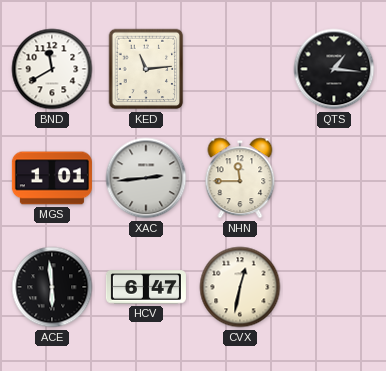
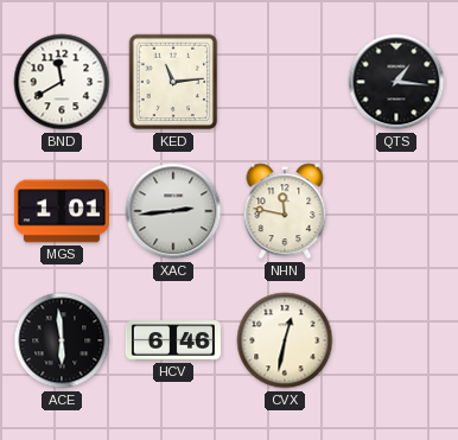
NHN: 11:45 -> 11:47
HCV: 6:47 -> 6:46
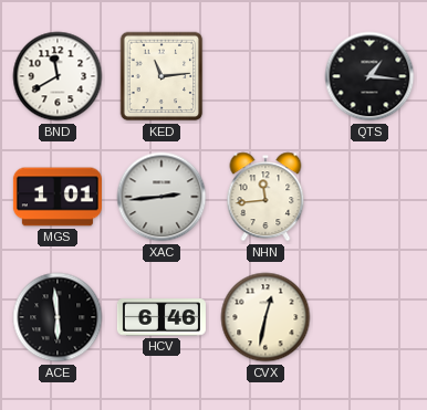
NHN: 11:47 -> 11:44
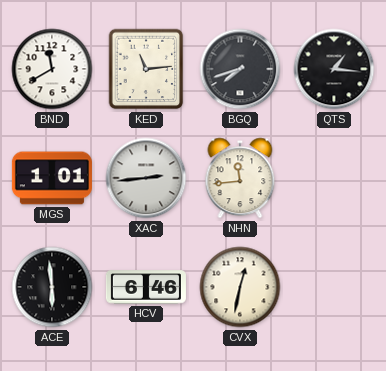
BGQ: none -> 7:42
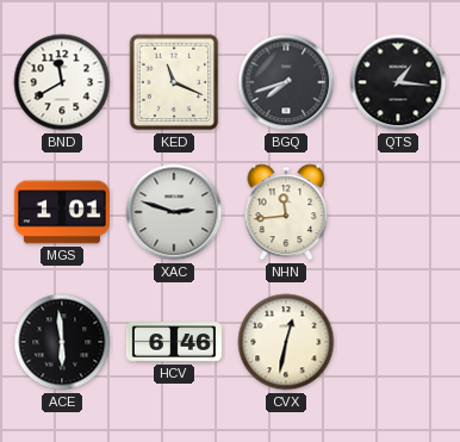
KED: 11:14 -> 11:19
XAC: 2:44 -> 2:48
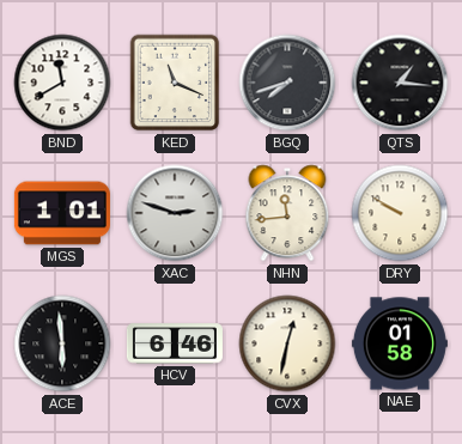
DRY: none -> 9:50
NAE: none -> 01:58
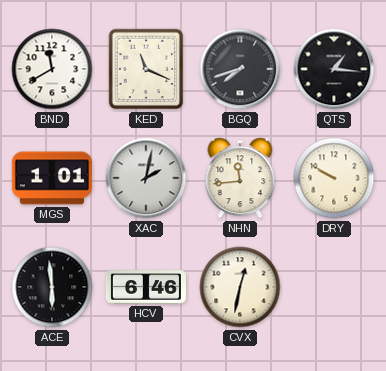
XAC: 2:48 -> 2:02
NAE: 01:58 -> none
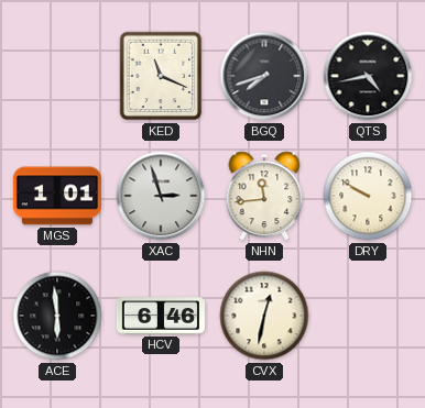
BND: 11:40 -> none
QTS: 1:16 -> 4:43
XAC: 2:02 -> 2:57
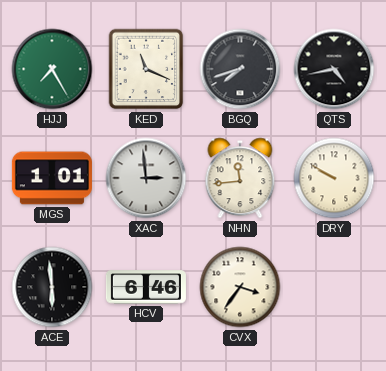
HJJ: none -> 7:25
XAC: 2:57 -> 2:59
CVX: 12:32 -> 3:36
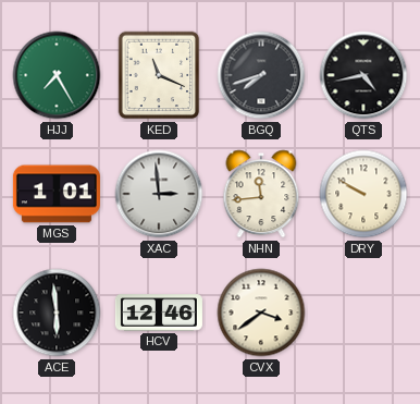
HCV: 6:46 -> 12:46
CVX: 3:36 -> 3:39
